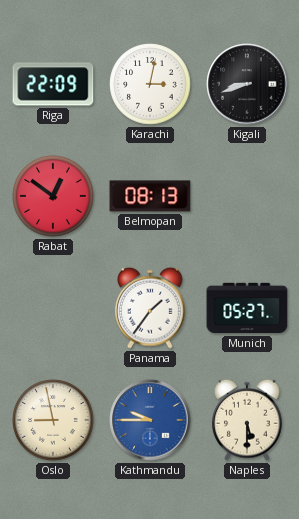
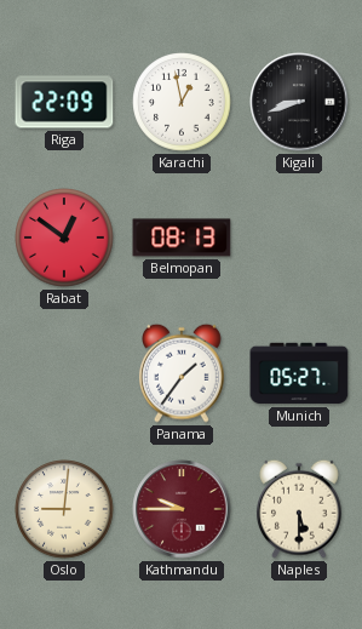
Karachi: 3:02 -> 12:58
Oslo: 8:58 -> 9:01
Kathmandu dial: blue -> burgundy
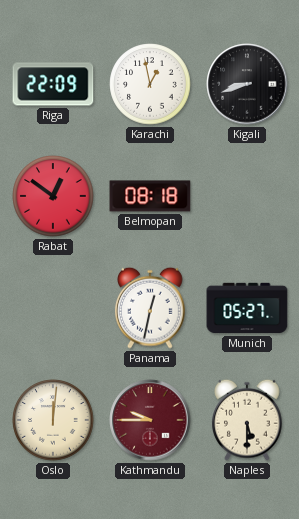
Belmopan: 08:13 -> 08:18
Panama: 1:36 -> 12:32
Oslo: 9:01 -> 12:01
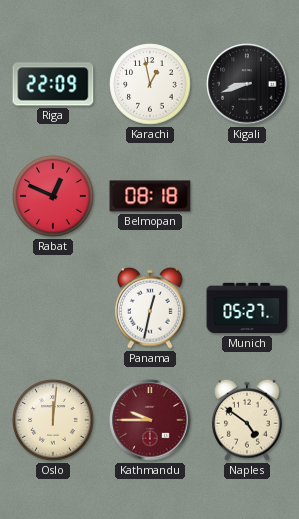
Rabat: 12:51 -> 12:49
Naples: 5:30 -> 4:51
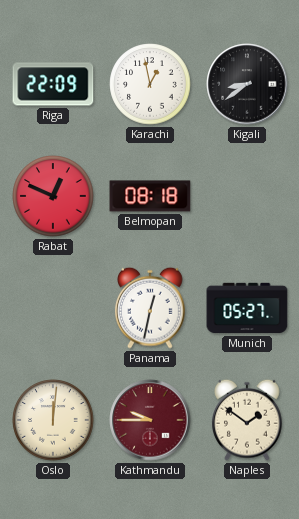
Kigali: 8:42 -> 8:39
Naples: 4:51 -> 1:51
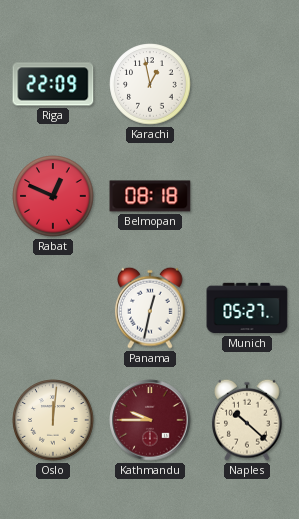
Kigali: 8:39 -> none
Naples: 1:51 -> 10:22
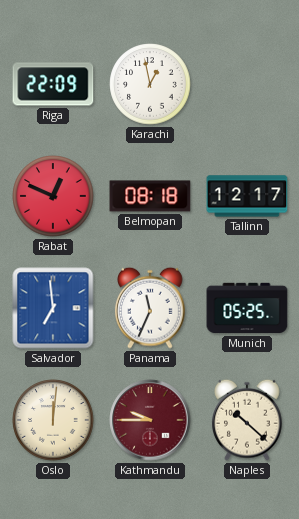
Tallinn: none -> 12:17
Salvador: none -> 6:59
Panama: 12:32 -> 11:34
Munich: 05:27 -> 05:25
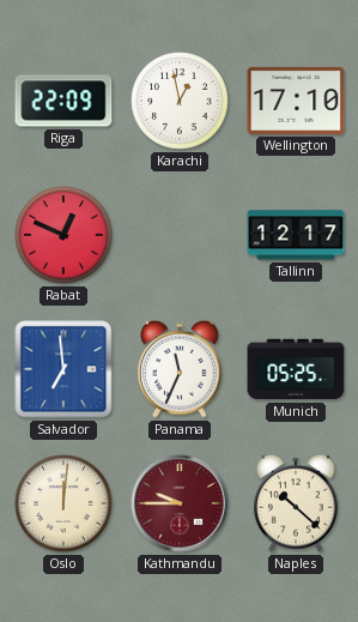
Wellington: none -> 17:10
Belmopan: 08:18 -> none
